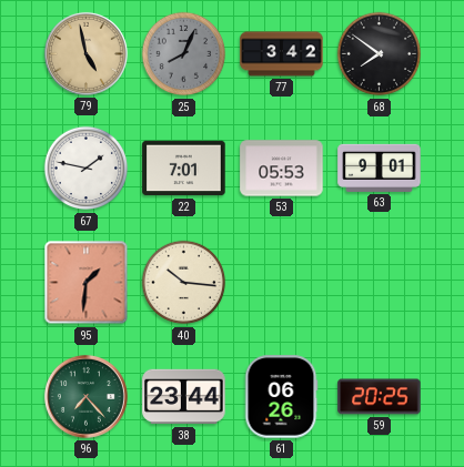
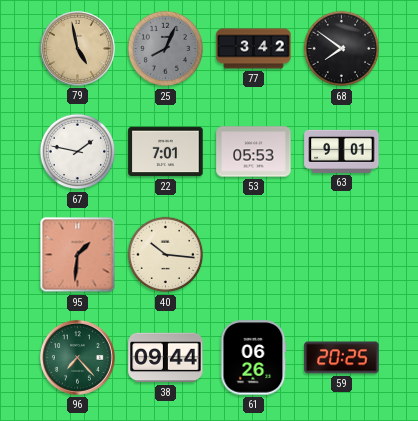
38: 23:44 -> 09:44
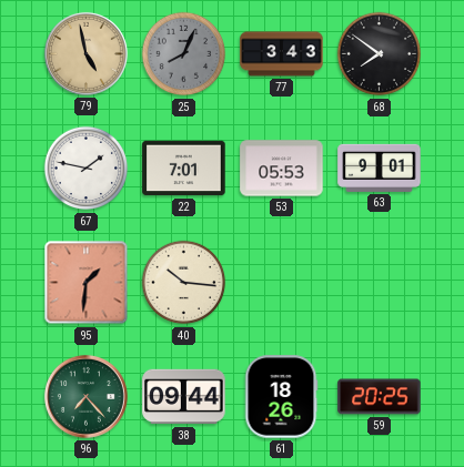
77: 3:42 -> 3:43
61: 06:26 -> 18:26
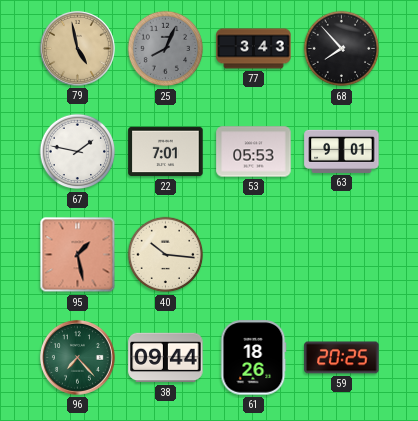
68: 7:51 -> 7:53
95: 1:31 -> 1:28
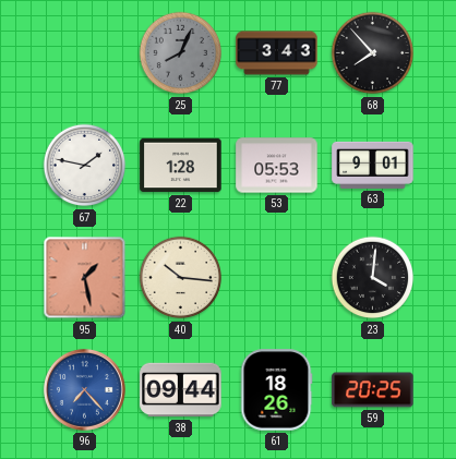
79: 4:58 -> none
22: 7:01 -> 1:28
23: none -> 4:01
96 dial: green -> blue
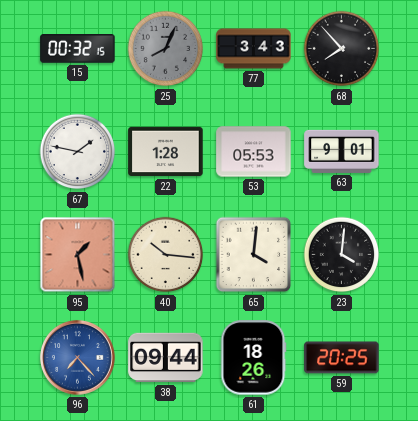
15: none -> 00:32
65: none -> 4:01
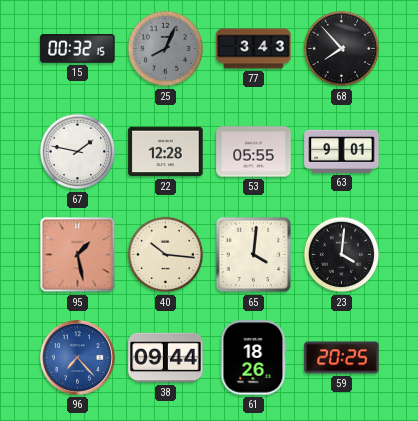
22: 1:28 -> 12:28
53: 05:53 -> 05:55
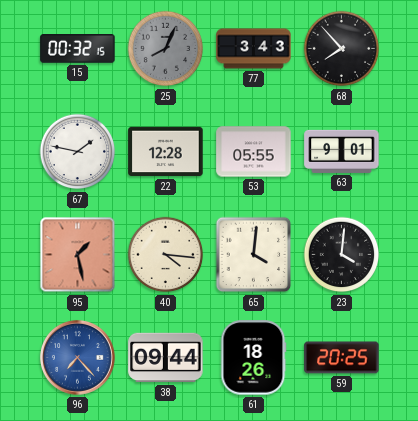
40: 10:16 -> 4:16
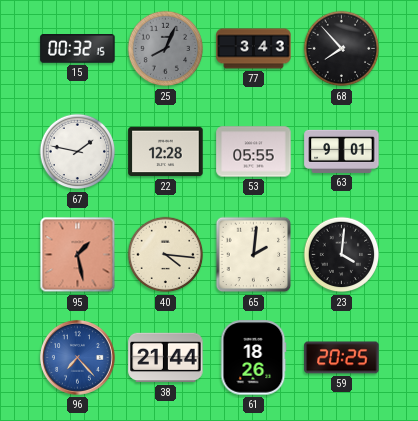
65: 4:01 -> 2:01
38: 09:44 -> 21:44
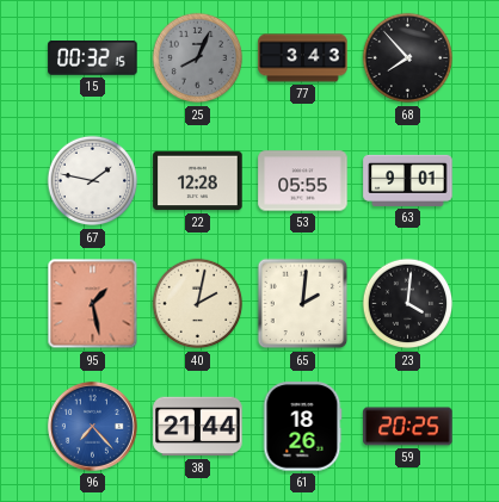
40: 4:16 -> 2:02
